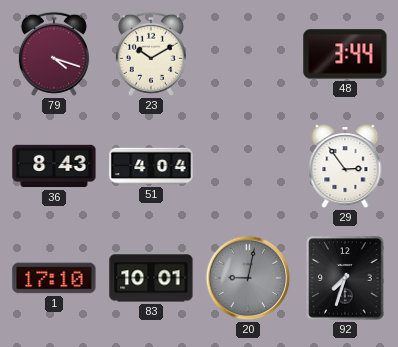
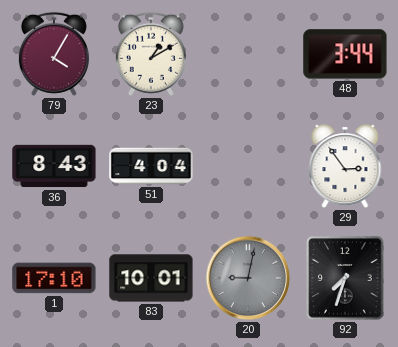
79: 4:18 -> 4:05
23: 10:10 -> 1:10
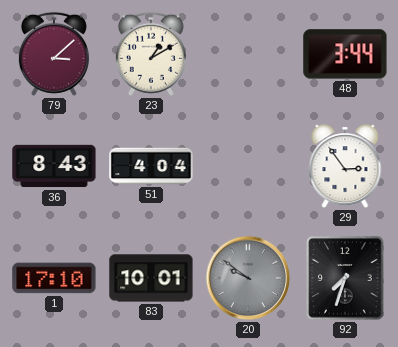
79: 4:05 -> 3:08
20: 9:02 -> 9:51
